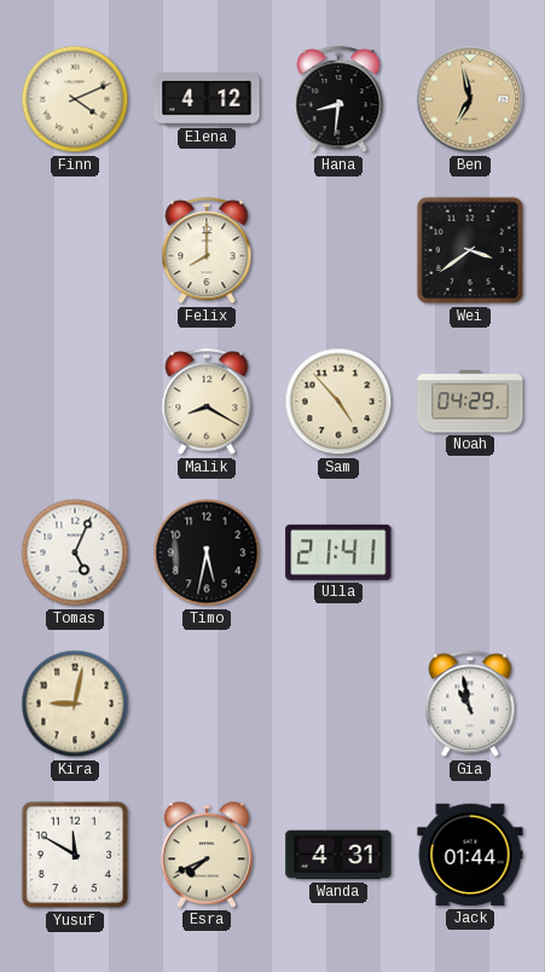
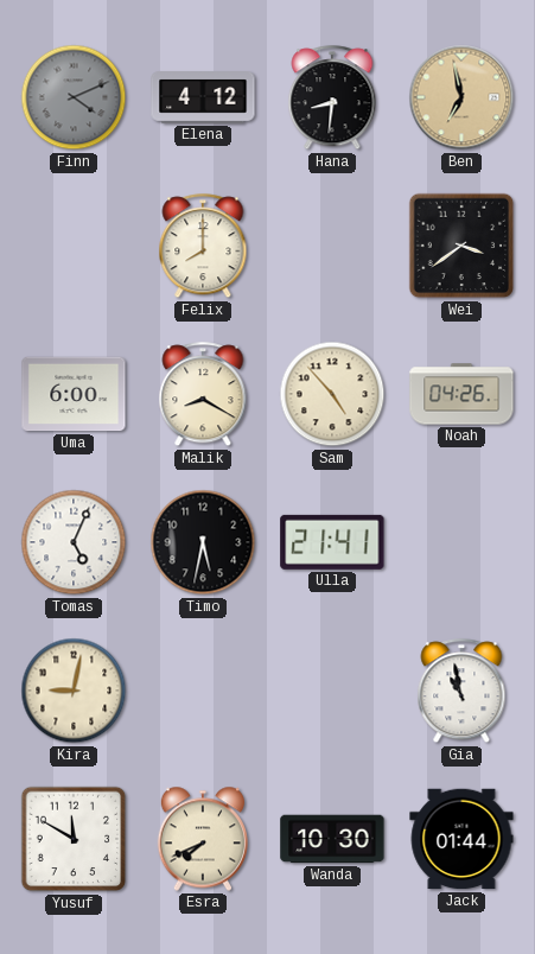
Finn dial: cream -> grey
Uma: none -> 6:00
Noah: 04:29 -> 04:26
Wanda: 4:31 -> 10:30
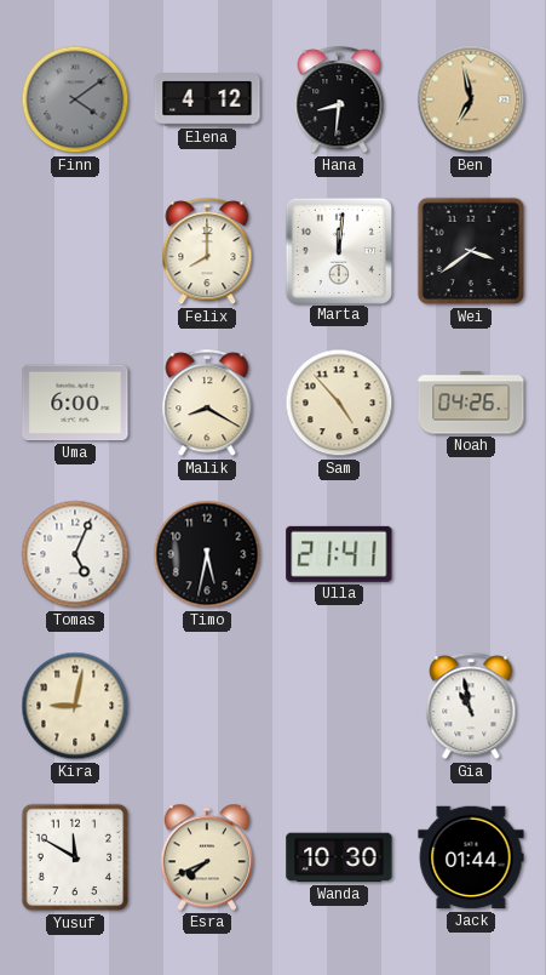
Finn: 4:11 -> 4:09
Marta: none -> 12:01
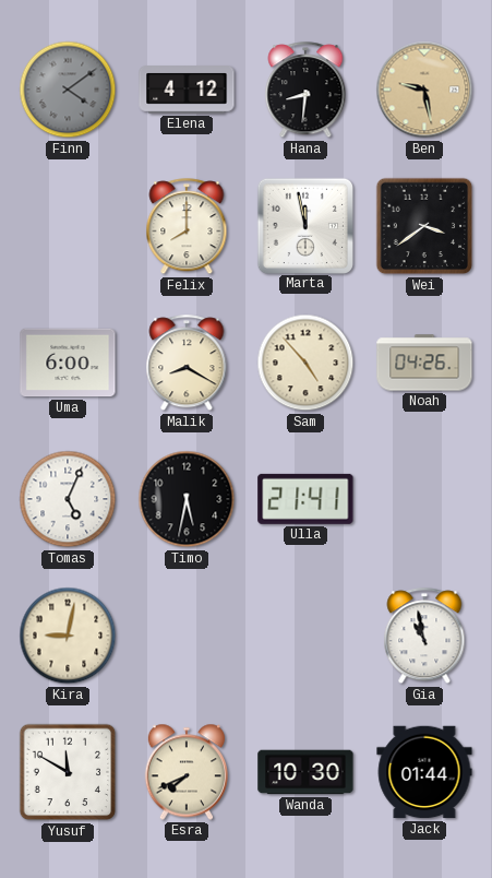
Ben: 6:58 -> 9:28
Marta: 12:01 -> 11:58
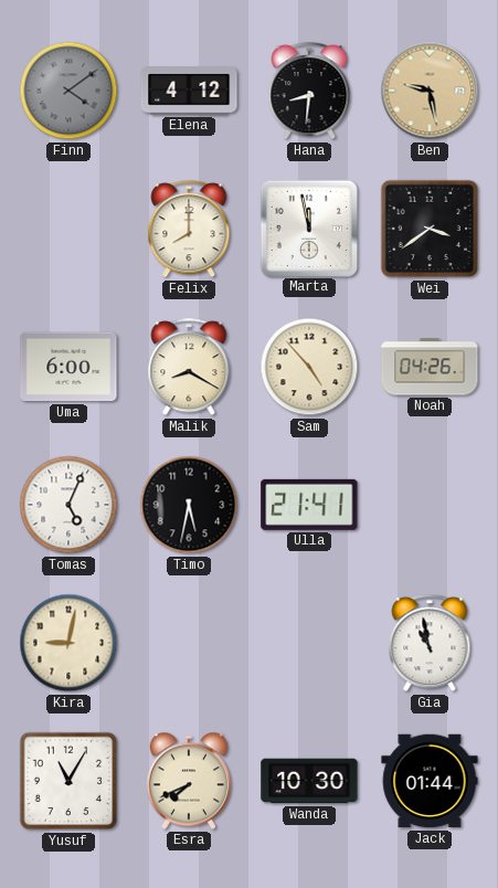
Yusuf: 11:50 -> 11:05
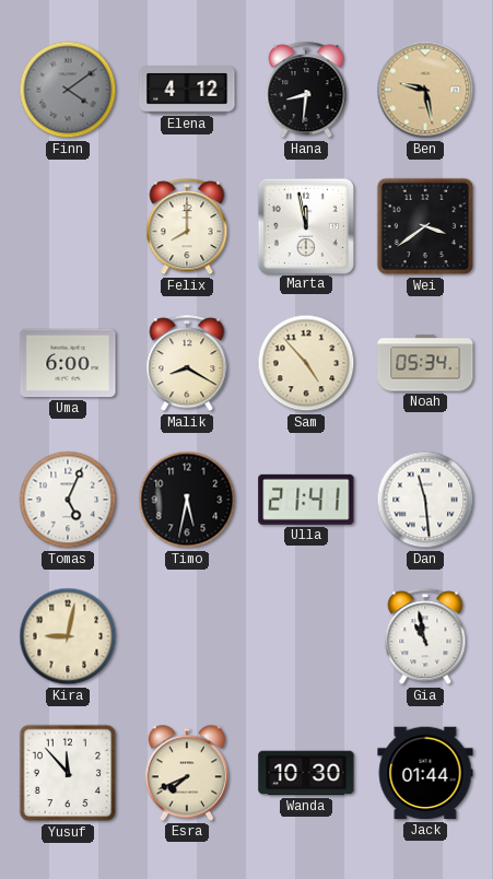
Noah: 04:26 -> 05:34
Dan: none -> 11:29
Yusuf: 11:05 -> 11:53
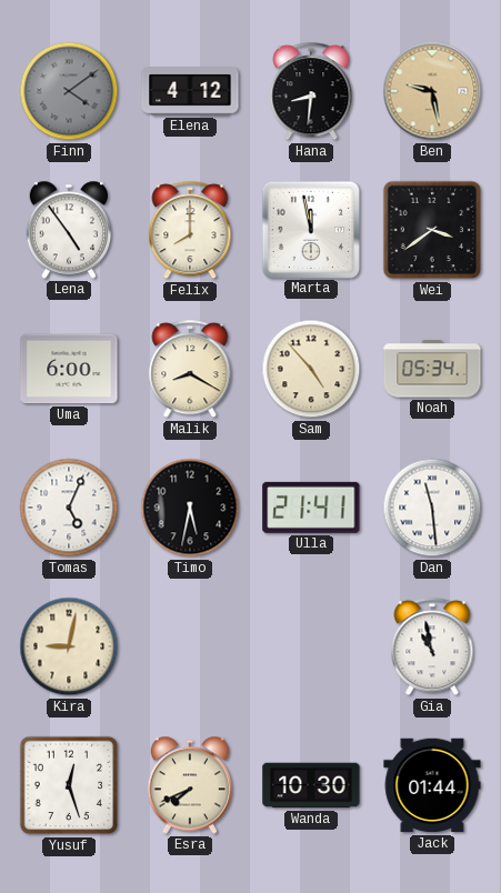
Lena: none -> 4:54
Yusuf: 11:53 -> 12:27
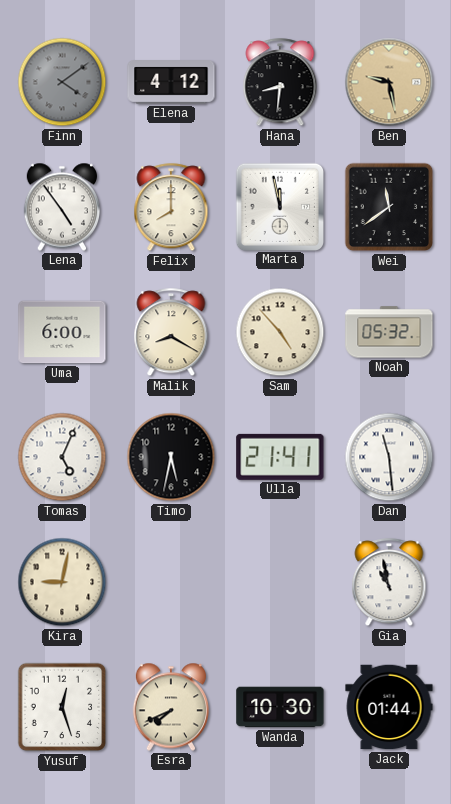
Wei: 3:39 -> 11:39
Noah: 05:34 -> 05:32
